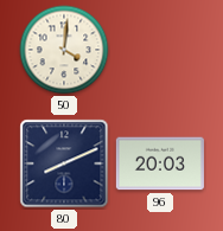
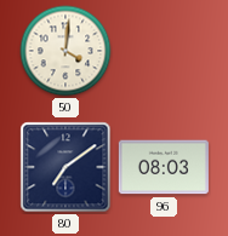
80: 8:11 -> 7:09
96: 20:03 -> 08:03
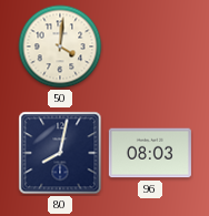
80: 7:09 -> 8:02
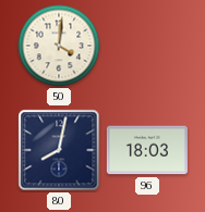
96: 08:03 -> 18:03
